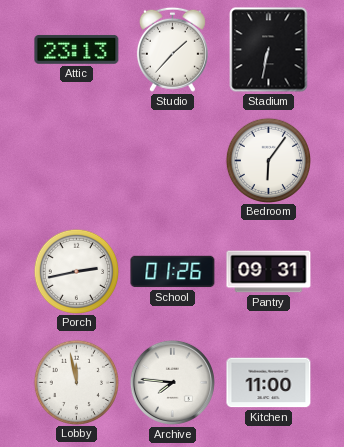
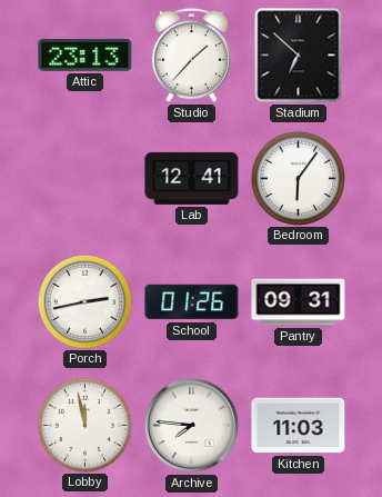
Stadium: 6:32 -> 6:52
Lab: none -> 12:41
Kitchen: 11:00 -> 11:03
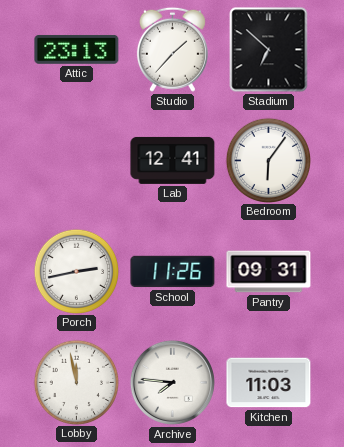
School: 01:26 -> 11:26
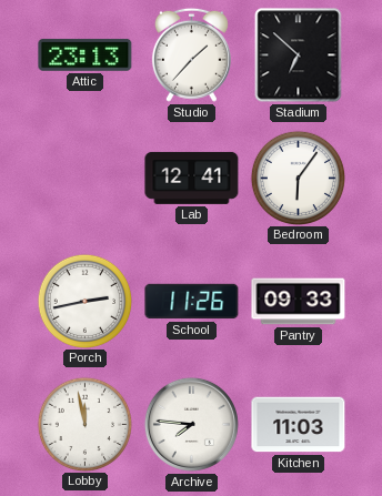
Pantry: 09:31 -> 09:33
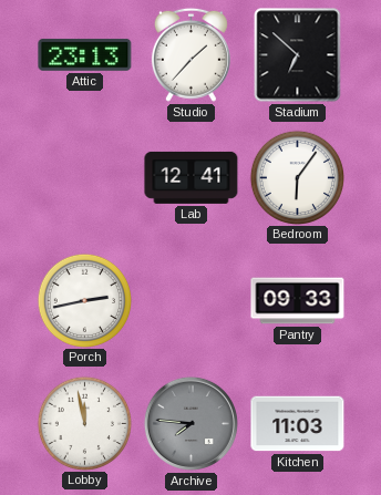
School: 11:26 -> none
Archive dial: white -> grey
